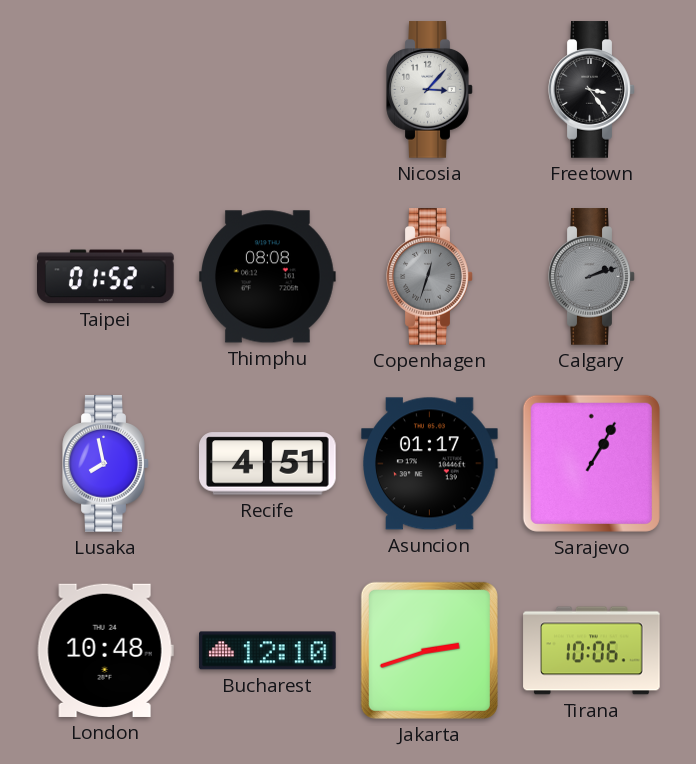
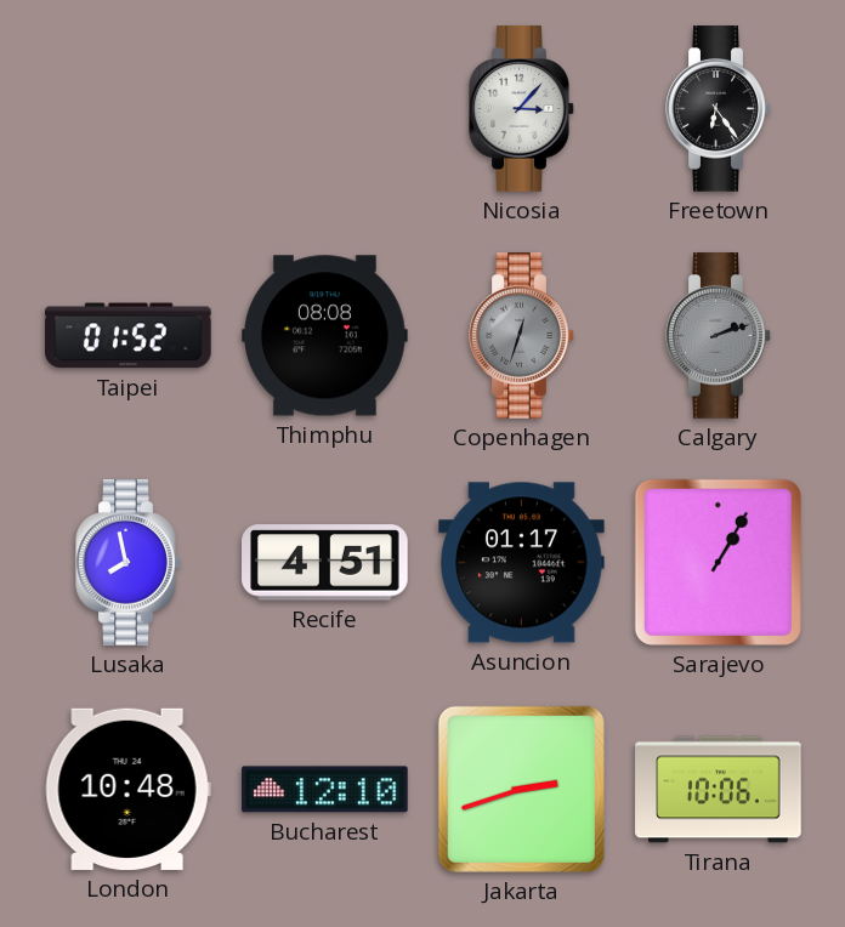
Freetown: 3:24 -> 6:24
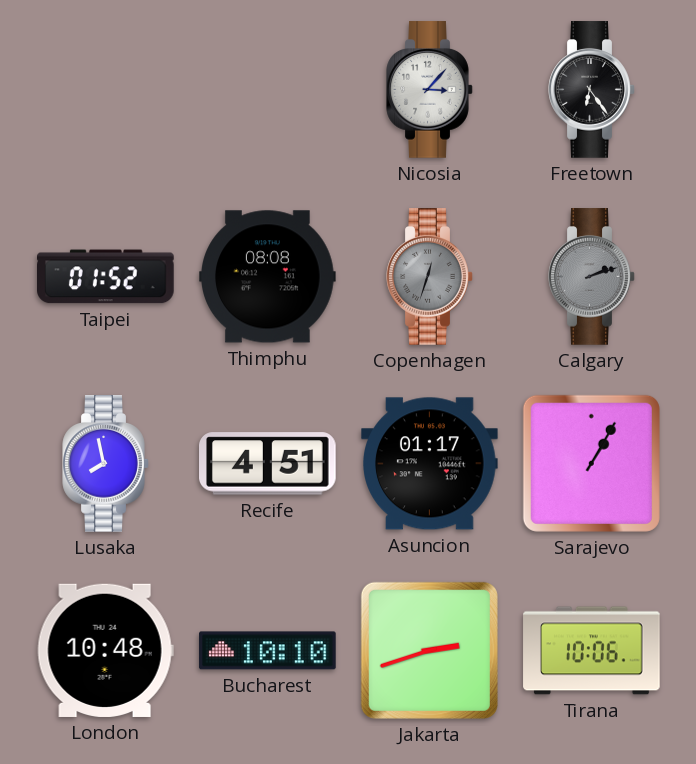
Bucharest: 12:10 -> 10:10
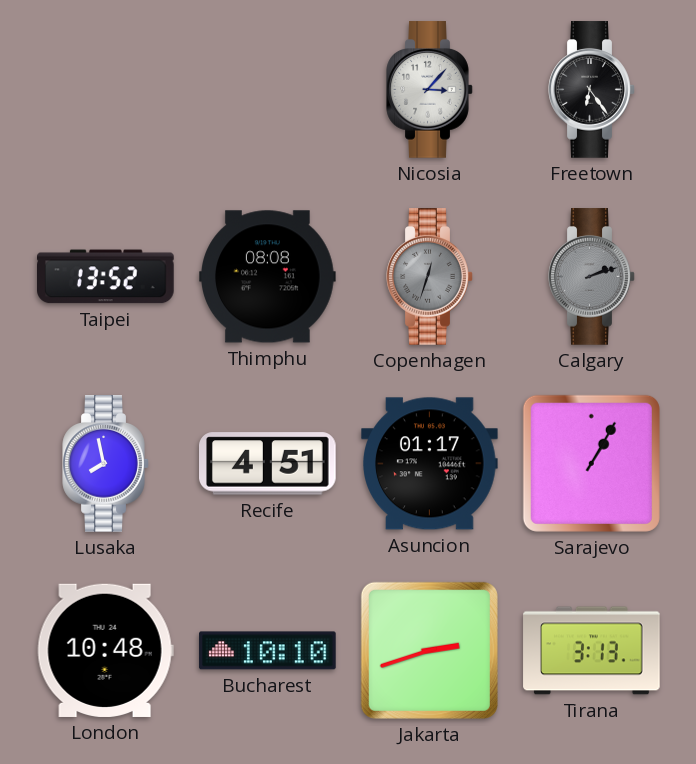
Taipei: 01:52 -> 13:52
Tirana: 10:06 -> 3:13
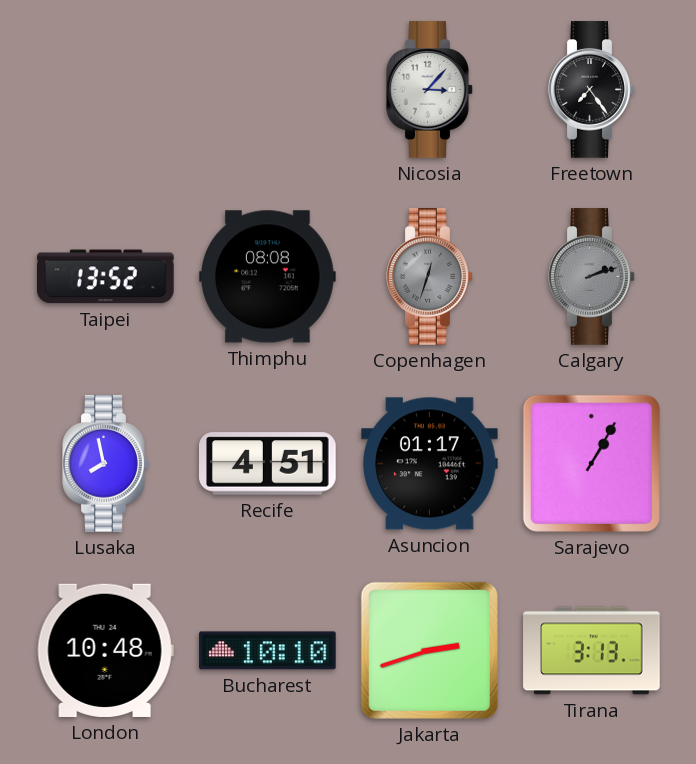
Freetown: 6:24 -> 7:24
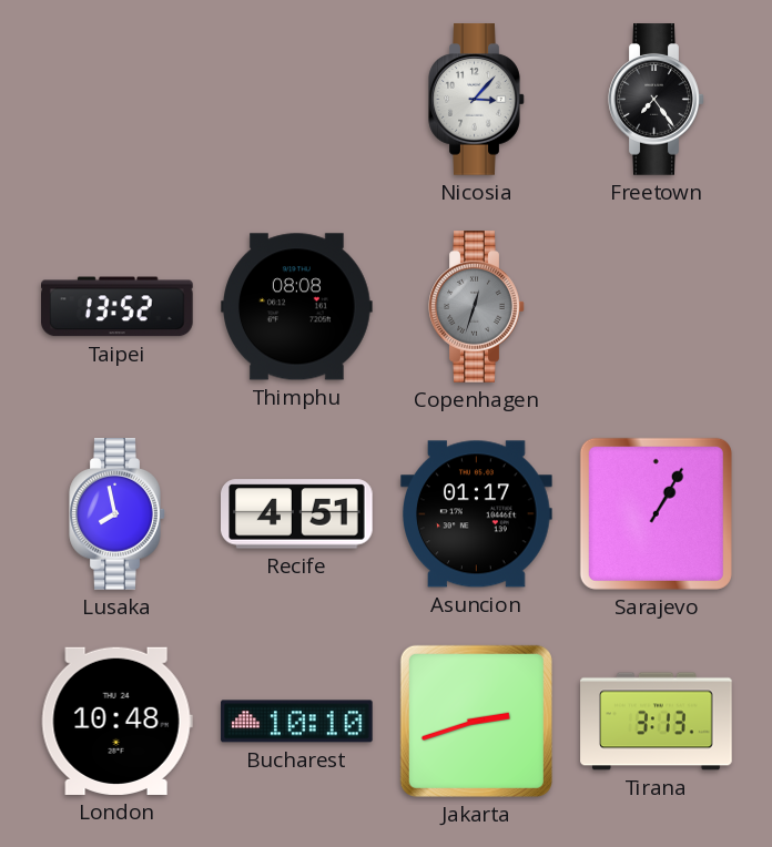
Calgary: 2:12 -> none
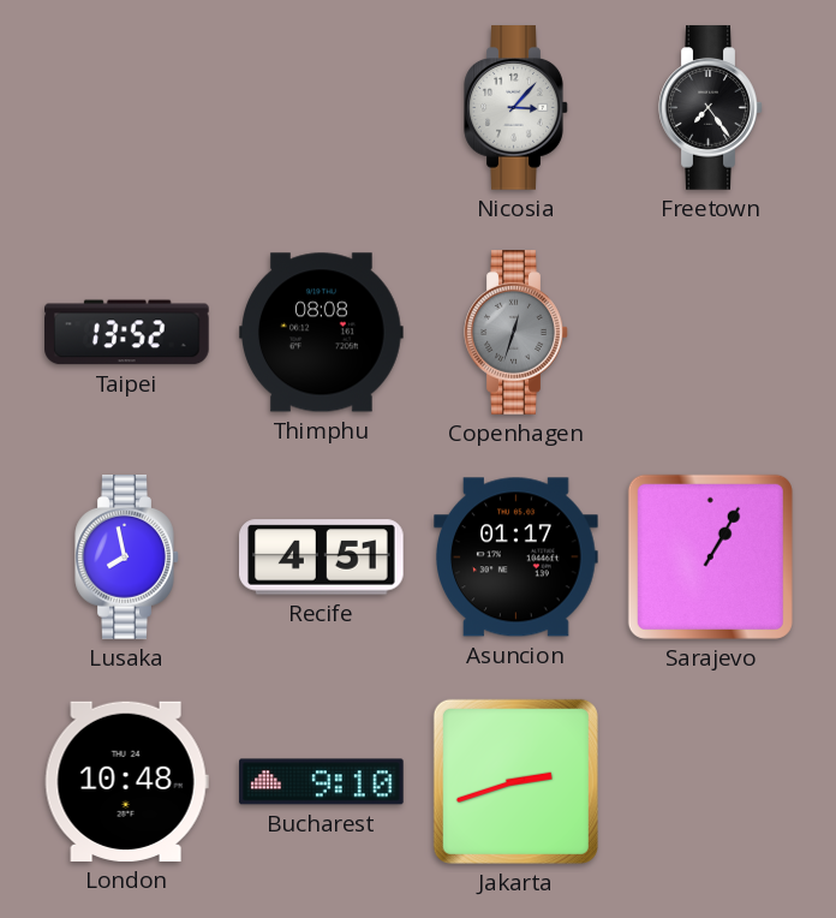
Bucharest: 10:10 -> 9:10
Tirana: 3:13 -> none
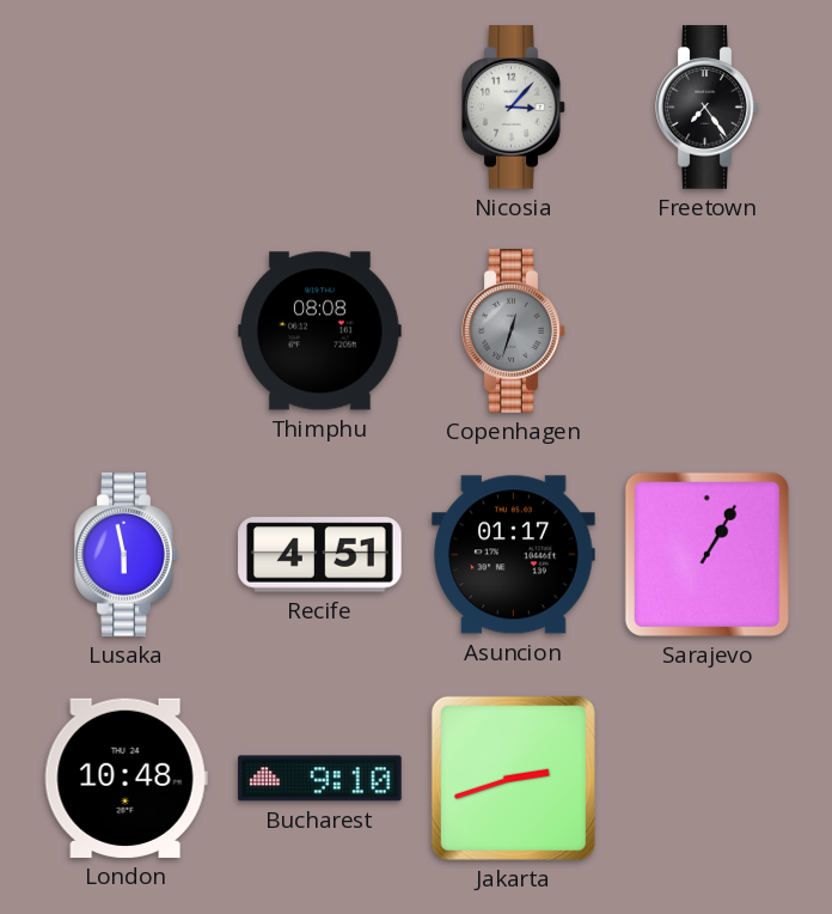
Taipei: 13:52 -> none
Lusaka: 7:58 -> 5:58
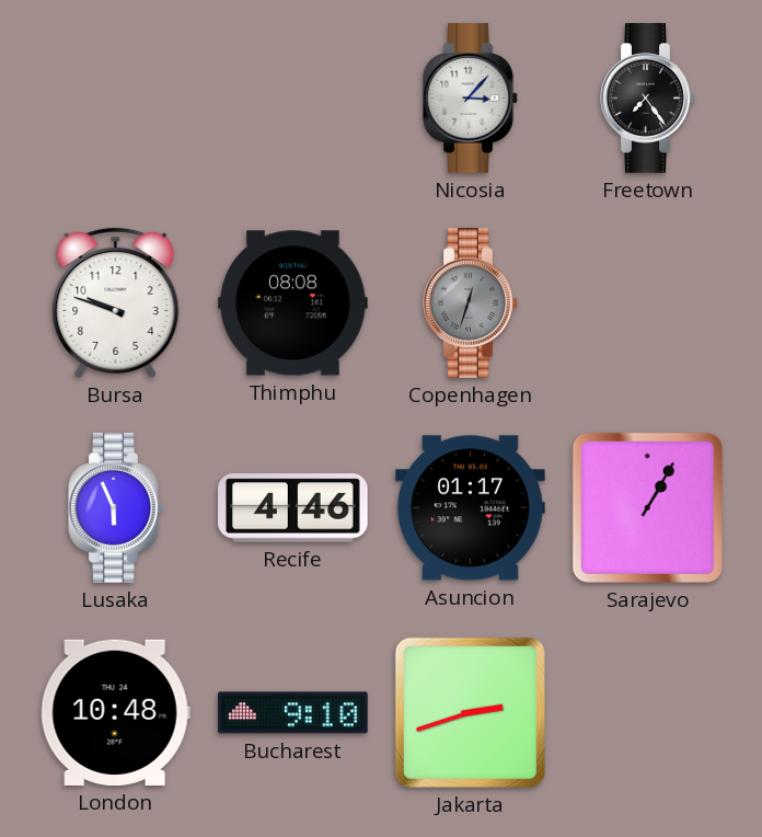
Bursa: none -> 9:48
Lusaka: 5:58 -> 5:56
Recife: 4:51 -> 4:46
